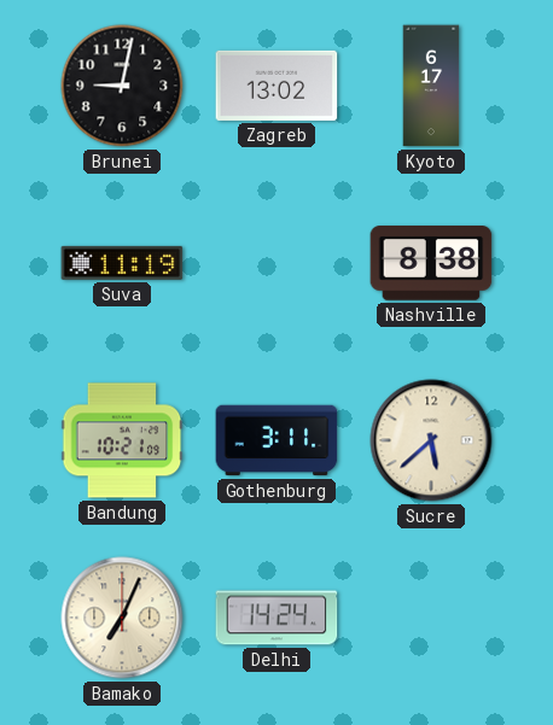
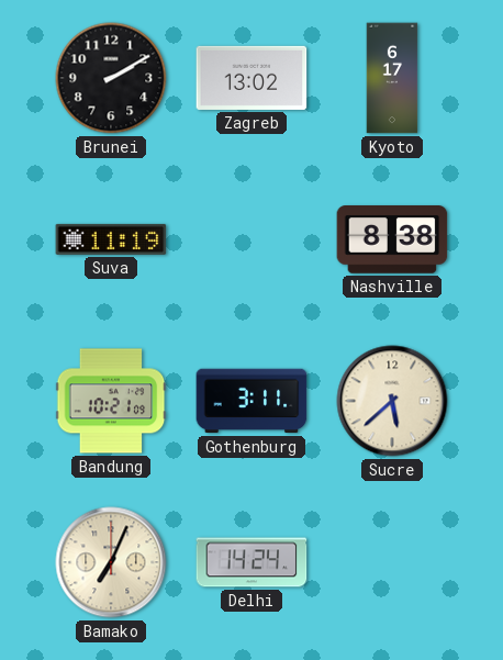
Brunei: 9:02 -> 2:10
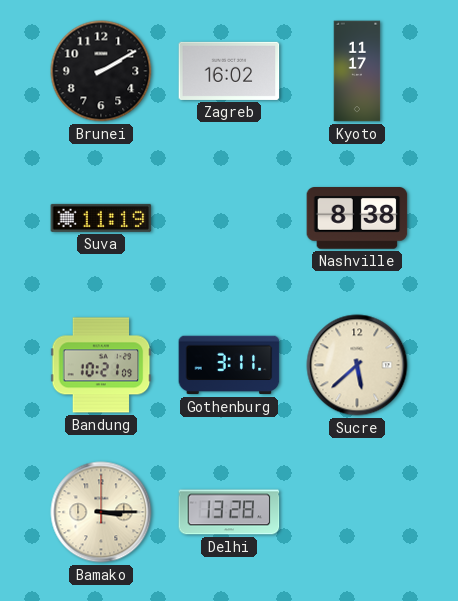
Zagreb: 13:02 -> 16:02
Kyoto: 6:17 -> 11:17
Bamako: 7:04 -> 3:15
Delhi: 14:24 -> 13:28
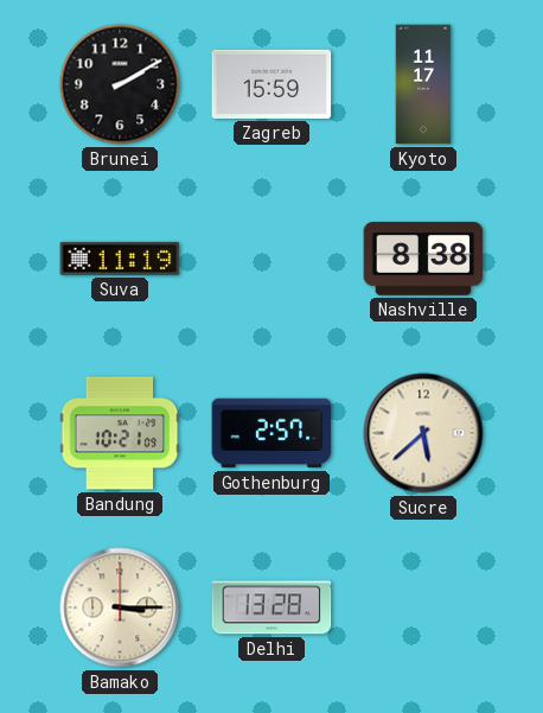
Zagreb: 16:02 -> 15:59
Gothenburg: 3:11 -> 2:57
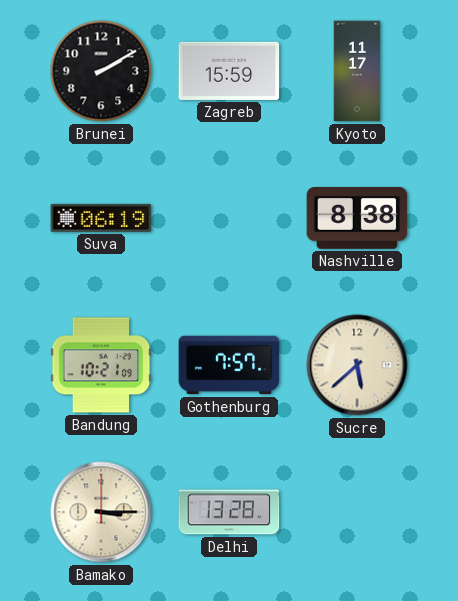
Suva: 11:19 -> 06:19
Gothenburg: 2:57 -> 7:57
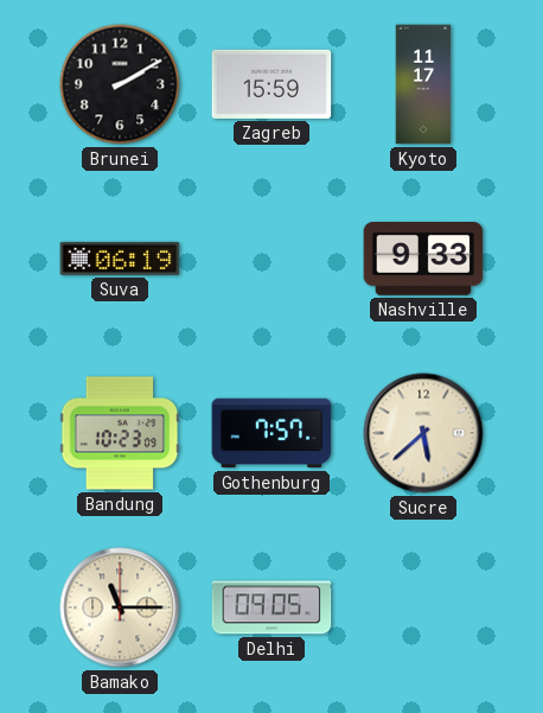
Nashville: 8:38 -> 9:33
Bandung: 10:21 -> 10:23
Bamako: 3:15 -> 11:15
Delhi: 13:28 -> 09:05
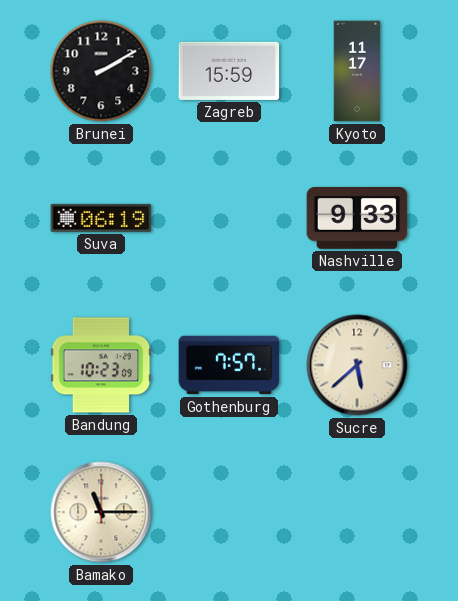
Delhi: 09:05 -> none
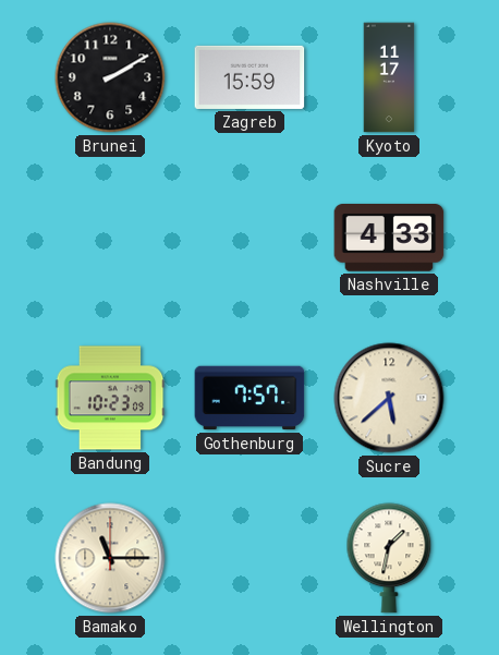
Suva: 06:19 -> none
Nashville: 9:33 -> 4:33
Wellington: none -> 1:32
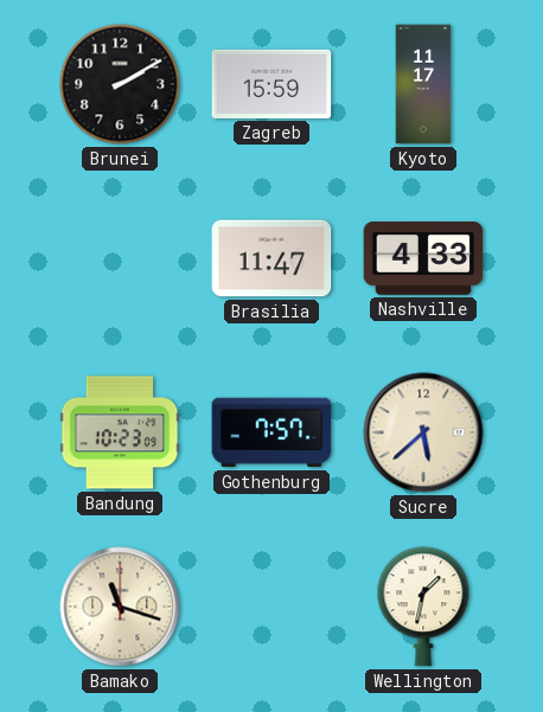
Brasilia: none -> 11:47
Bamako: 11:15 -> 11:18
